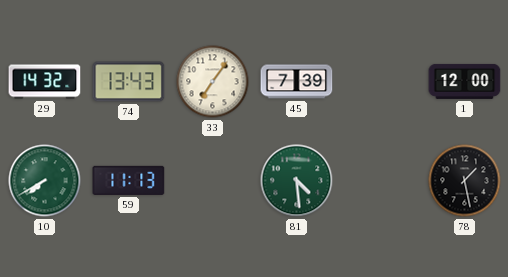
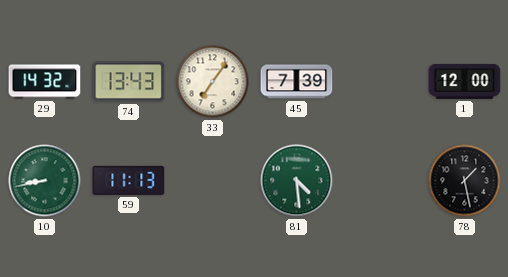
10: 7:40 -> 8:43
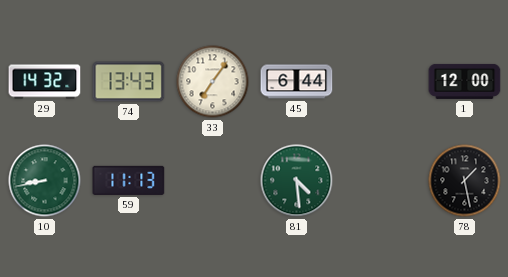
45: 7:39 -> 6:44
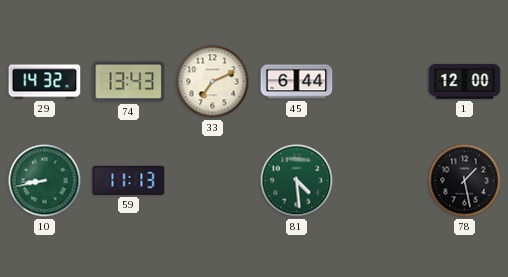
33: 7:06 -> 7:11
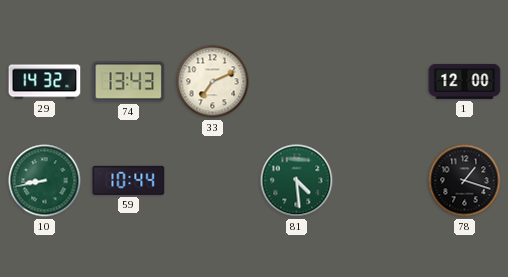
45: 6:44 -> none
59: 11:13 -> 10:44
78: 1:28 -> 1:18
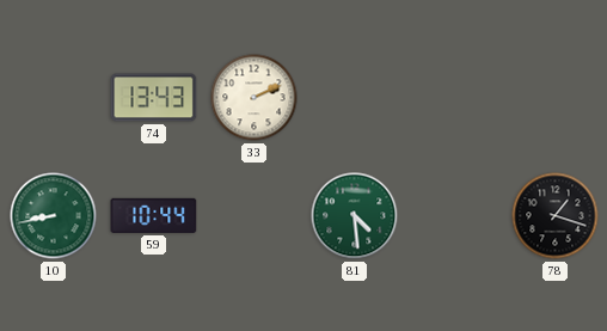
29: 14:32 -> none
33: 7:11 -> 2:11
1: 12:00 -> none
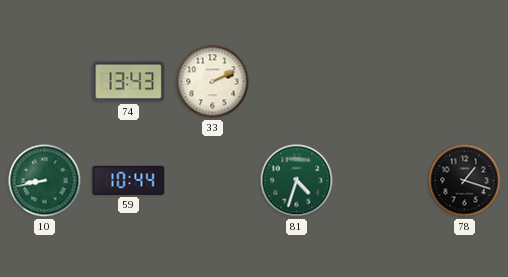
81: 4:29 -> 4:33
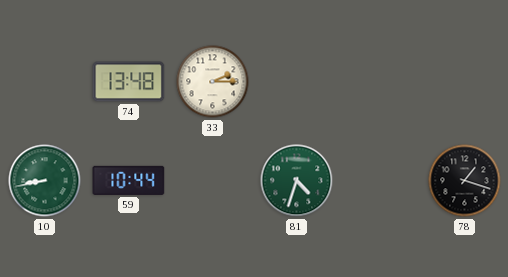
74: 13:43 -> 13:48
33: 2:11 -> 2:15
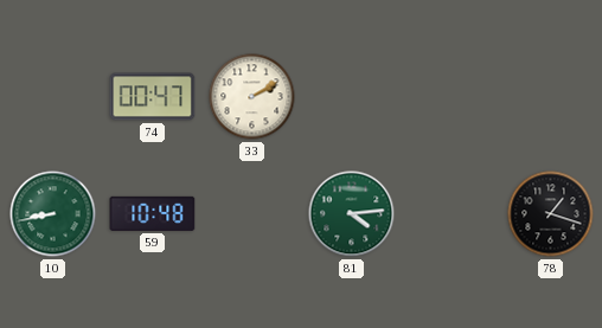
74: 13:48 -> 00:47
33: 2:15 -> 2:10
59: 10:44 -> 10:48
81: 4:33 -> 4:14
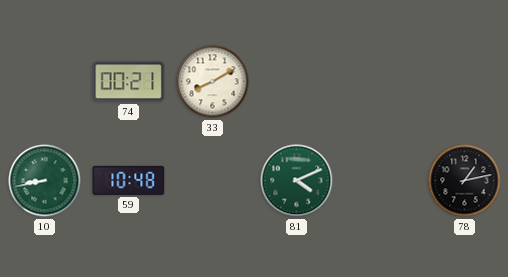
74: 00:47 -> 00:21
33: 2:10 -> 8:10
81: 4:14 -> 4:11
78: 1:18 -> 1:13
